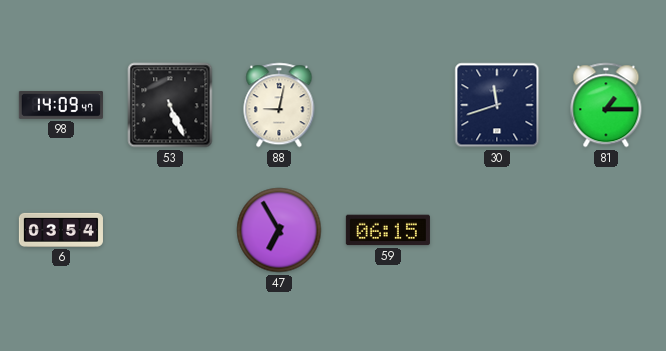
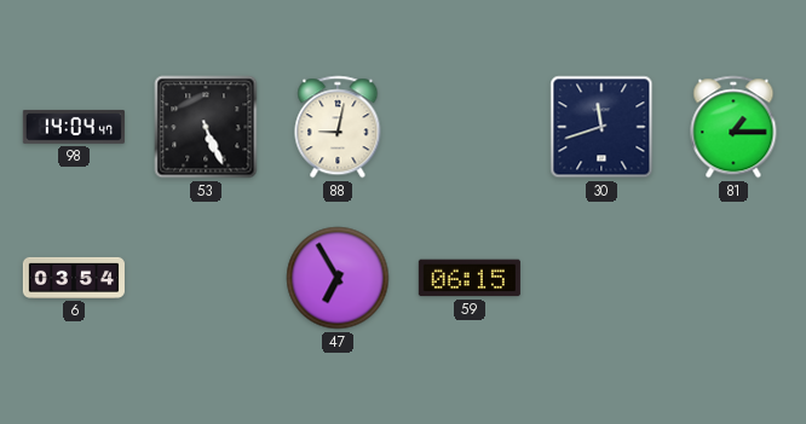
98: 14:09 -> 14:04
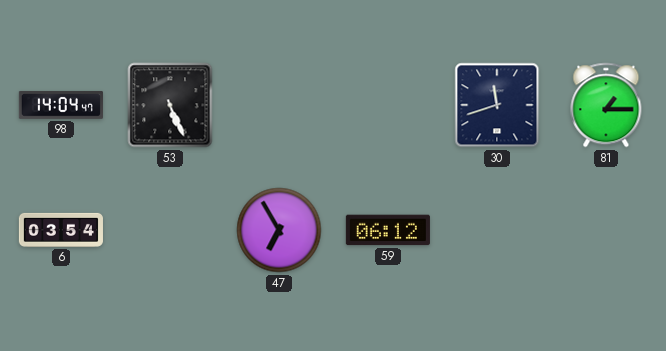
88: 9:02 -> none
59: 06:15 -> 06:12
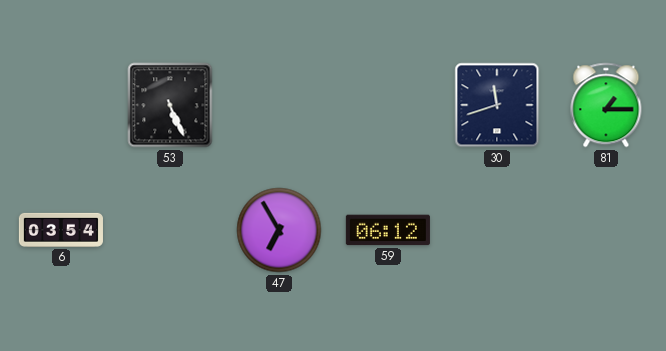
98: 14:04 -> none
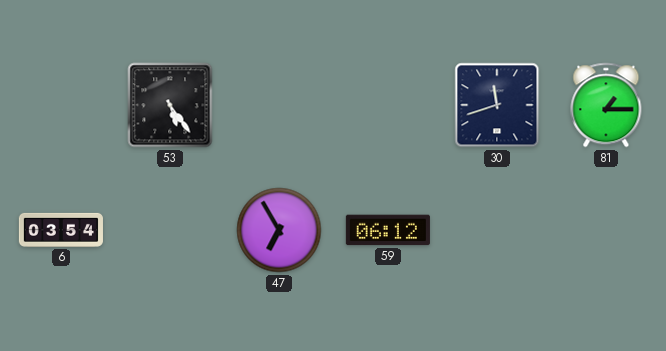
53: 5:26 -> 5:24
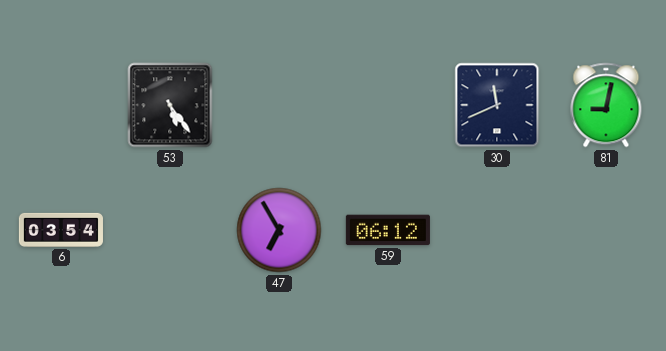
30: 11:42 -> 11:41
81: 1:15 -> 9:02
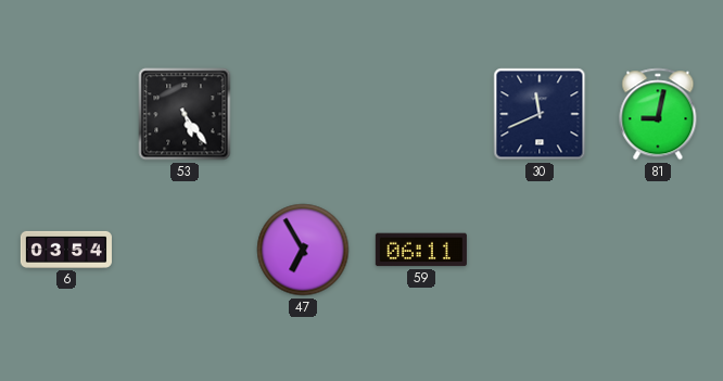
59: 06:12 -> 06:11
